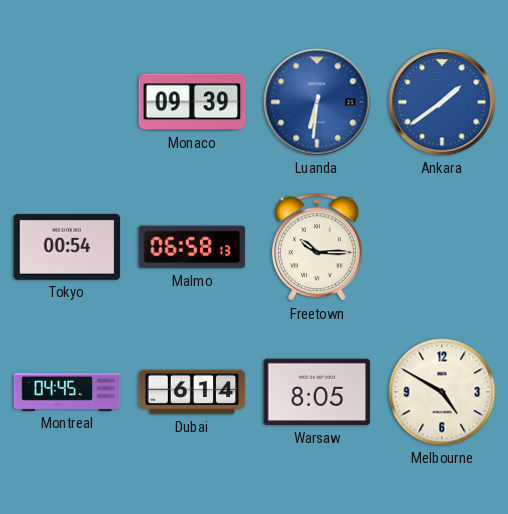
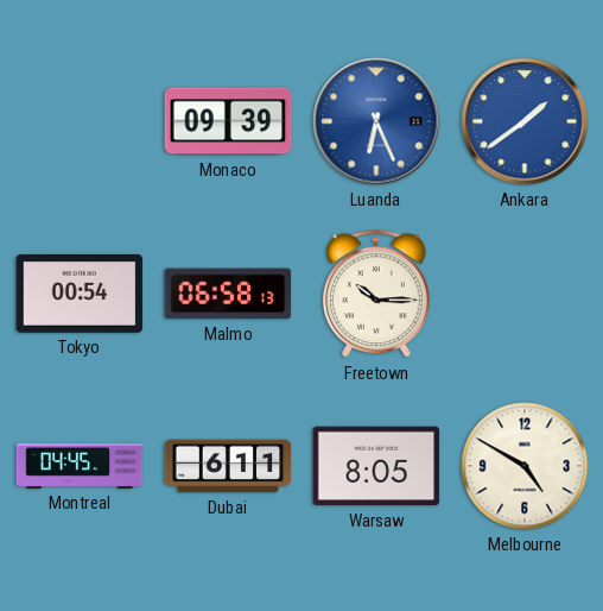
Luanda: 6:31 -> 6:26
Dubai: 6:14 -> 6:11
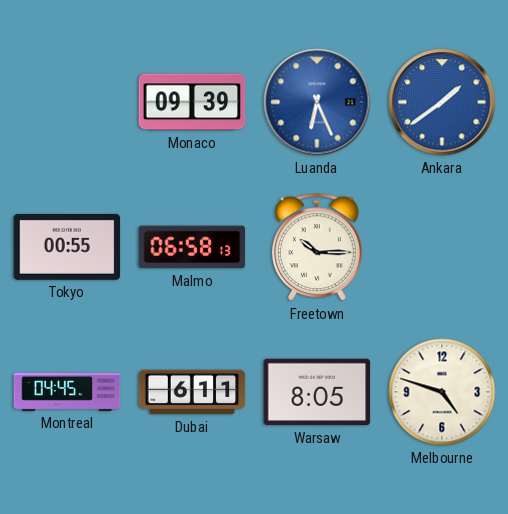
Tokyo: 00:54 -> 00:55
Melbourne: 4:50 -> 4:48
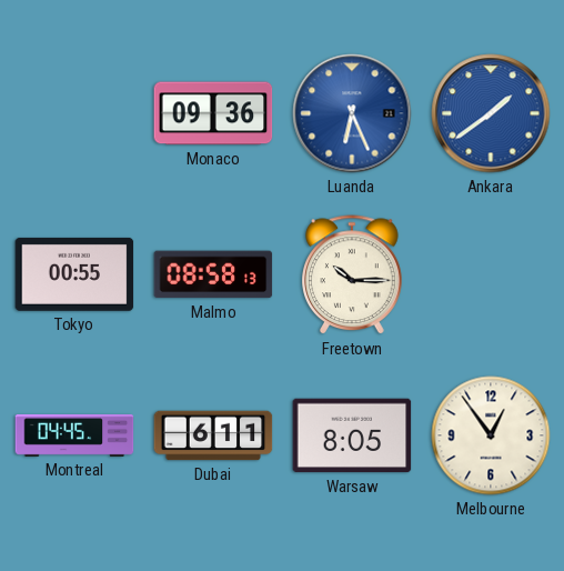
Monaco: 09:39 -> 09:36
Malmo: 06:58 -> 08:58
Melbourne: 4:48 -> 12:54
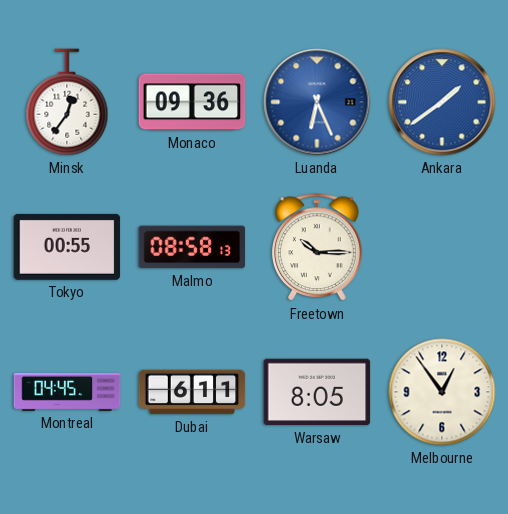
Minsk: none -> 12:36
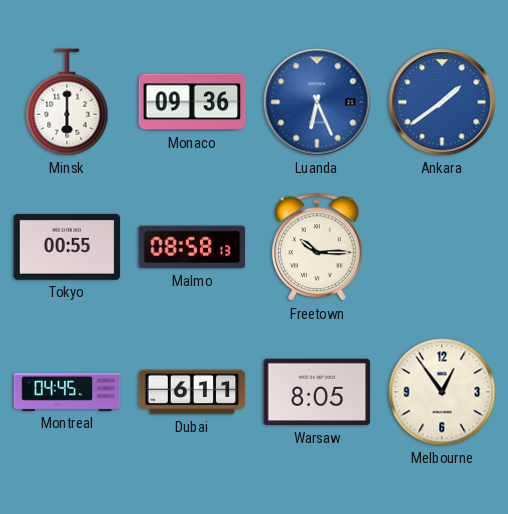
Minsk: 12:36 -> 6:00
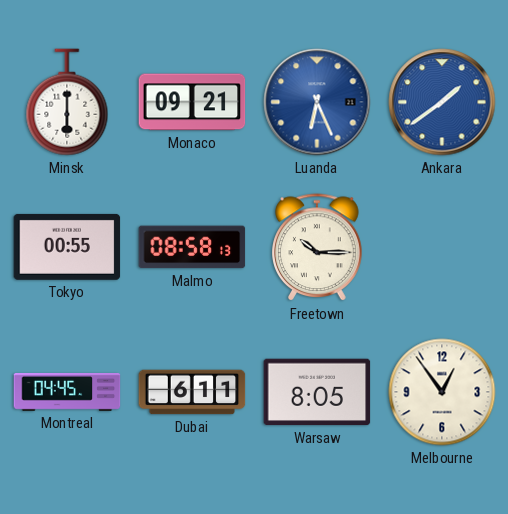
Monaco: 09:36 -> 09:21
